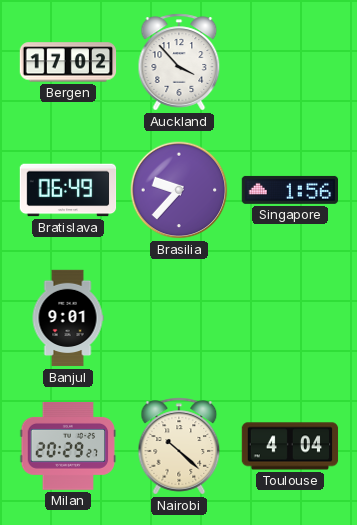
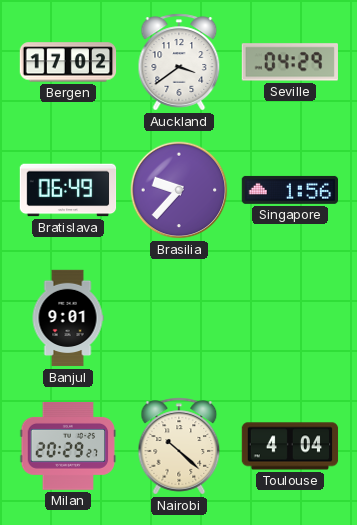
Auckland: 3:53 -> 3:39
Seville: none -> 04:29
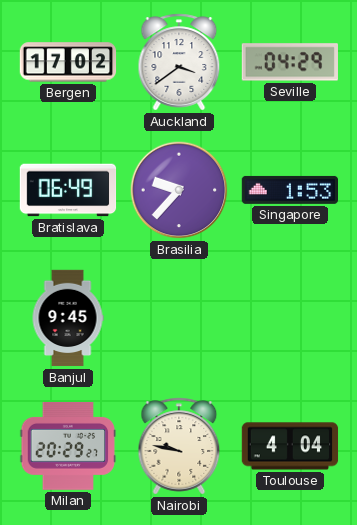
Singapore: 1:56 -> 1:53
Banjul: 9:01 -> 9:45
Nairobi: 10:22 -> 9:47
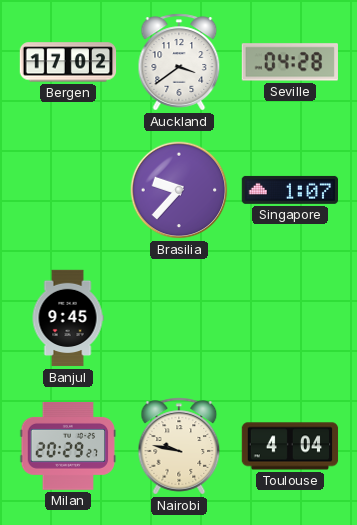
Seville: 04:29 -> 04:28
Bratislava: 06:49 -> none
Singapore: 1:53 -> 1:07
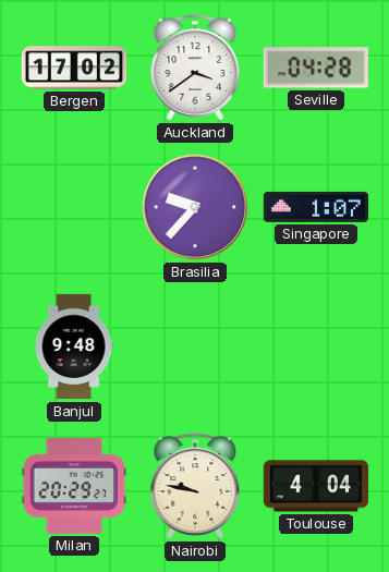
Banjul: 9:45 -> 9:48
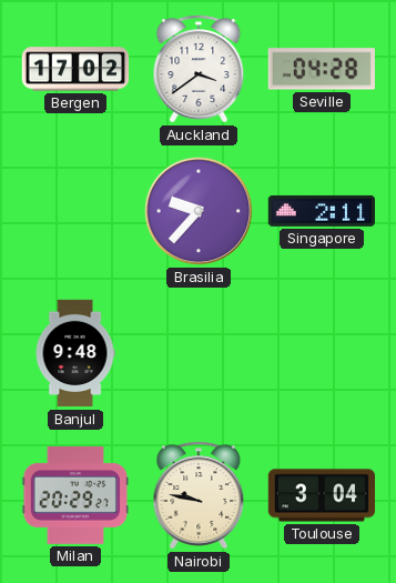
Singapore: 1:07 -> 2:11
Toulouse: 4:04 -> 3:04
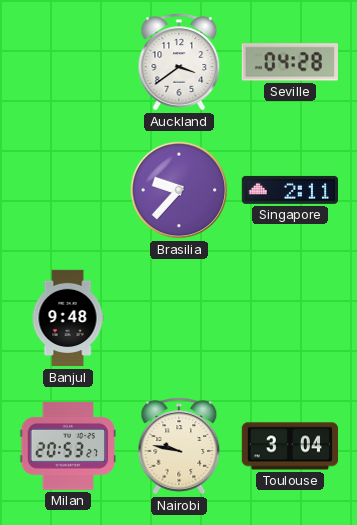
Bergen: 17:02 -> none
Milan: 20:29 -> 20:53
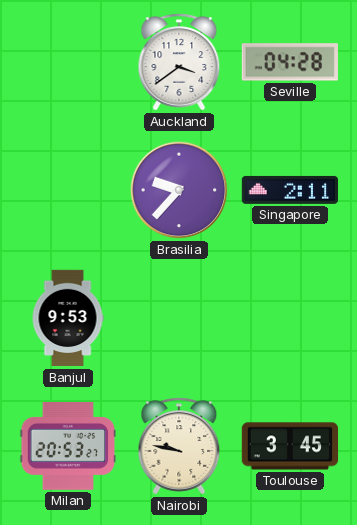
Banjul: 9:48 -> 9:53
Toulouse: 3:04 -> 3:45
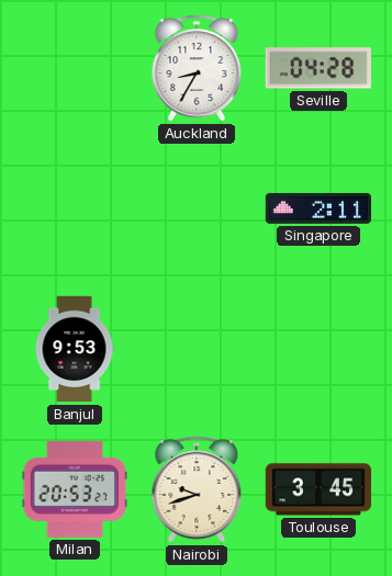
Auckland: 3:39 -> 8:35
Brasilia: 9:37 -> none
Nairobi: 9:47 -> 9:42
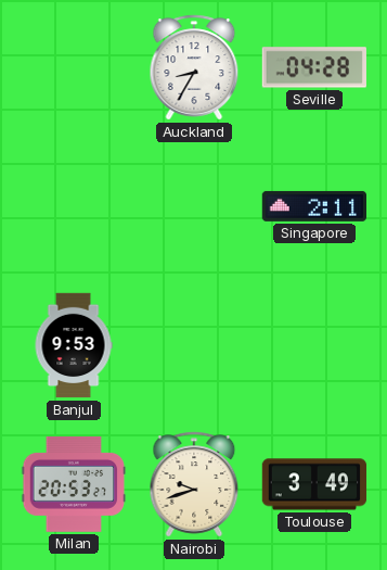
Toulouse: 3:45 -> 3:49
